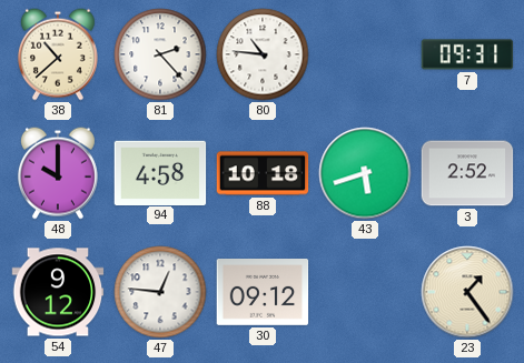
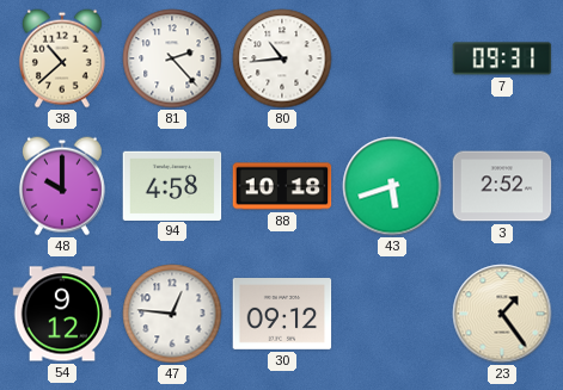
80: 10:46 -> 10:44
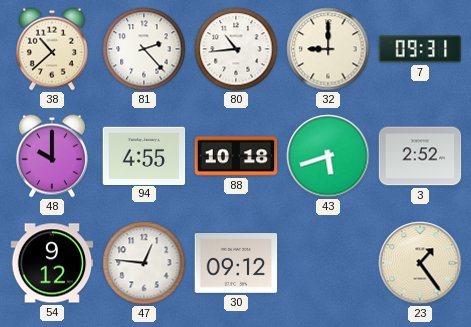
32: none -> 9:00
94: 4:58 -> 4:55
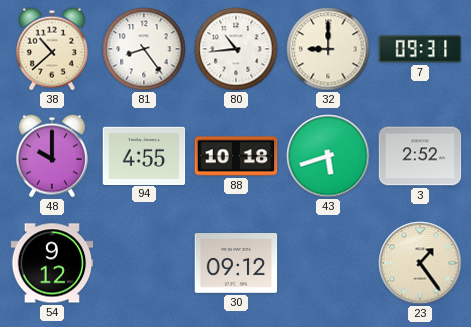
81: 2:23 -> 8:24
47: 12:46 -> none
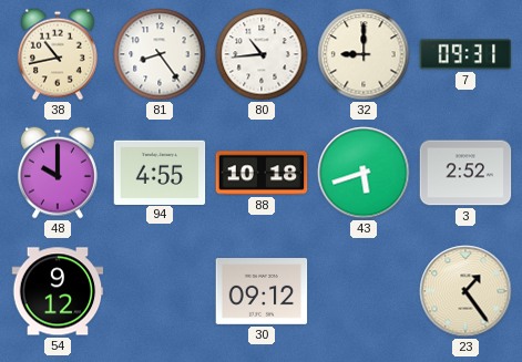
38: 10:38 -> 10:43
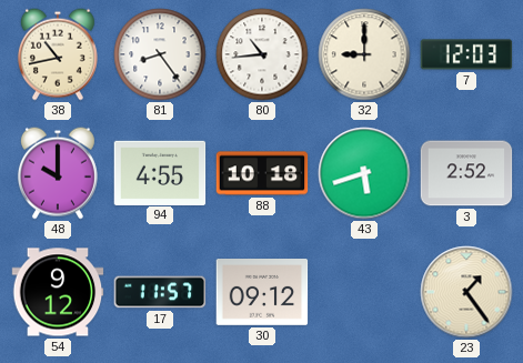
7: 09:31 -> 12:03
17: none -> 11:57
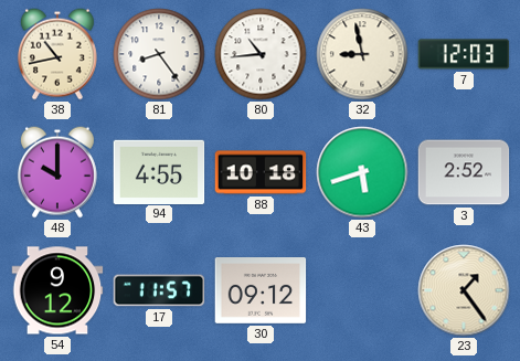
32: 9:00 -> 8:58
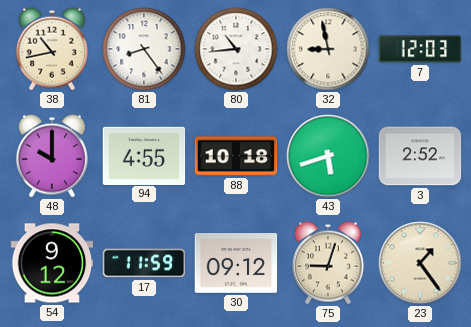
17: 11:57 -> 11:59
75: none -> 9:03
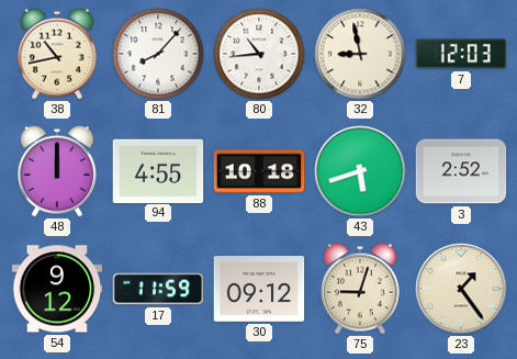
81: 8:24 -> 8:07
48: 10:00 -> 12:00
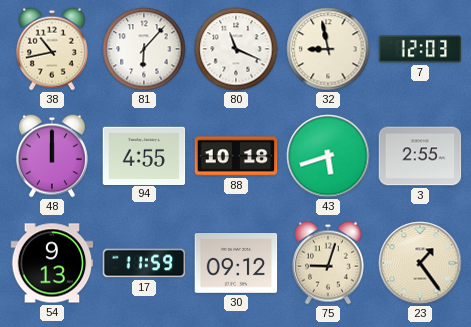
81: 8:07 -> 6:07
80: 10:44 -> 11:19
3: 2:52 -> 2:55
54: 9:12 -> 9:13
